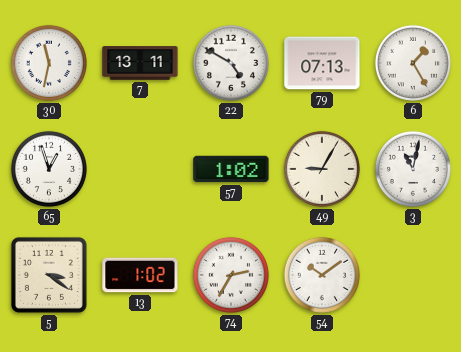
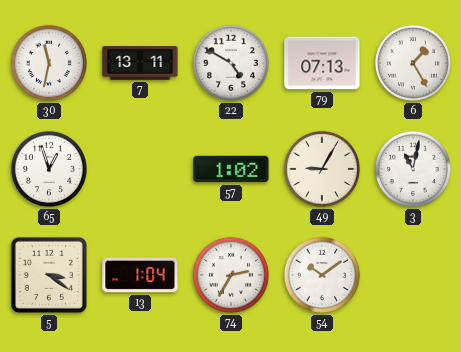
13: 1:02 -> 1:04
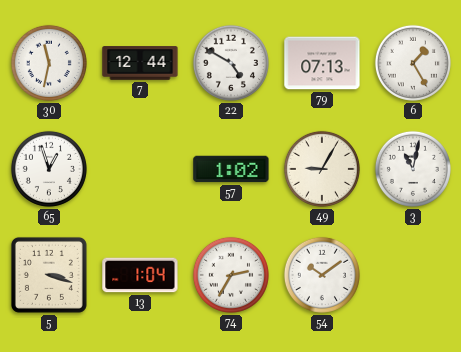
7: 13:11 -> 12:44
5: 3:21 -> 3:18
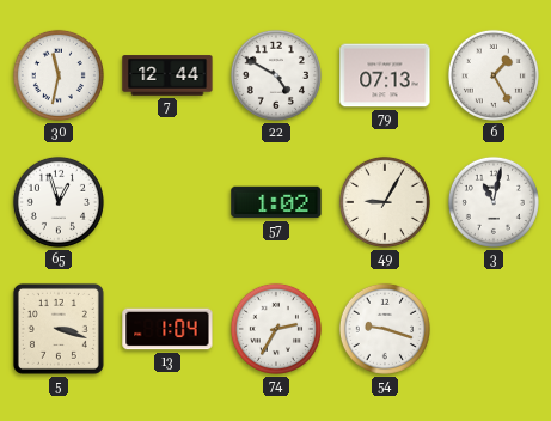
54: 10:09 -> 9:18
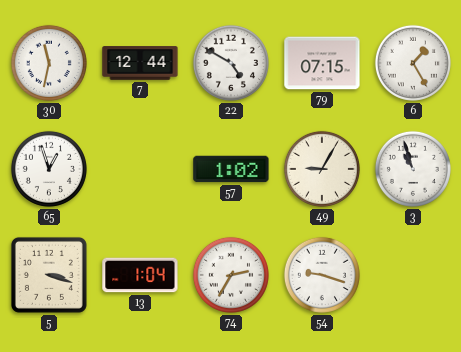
79: 07:13 -> 07:15
3: 11:02 -> 10:57
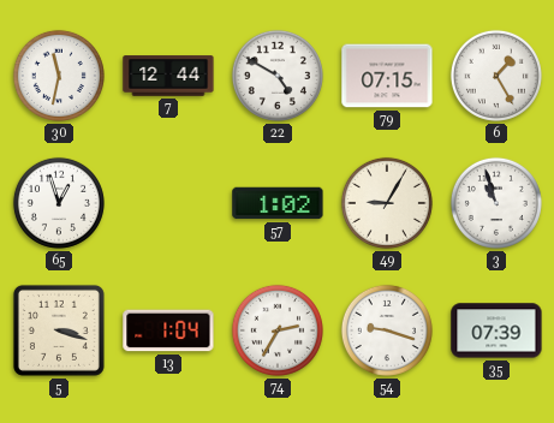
35: none -> 07:39
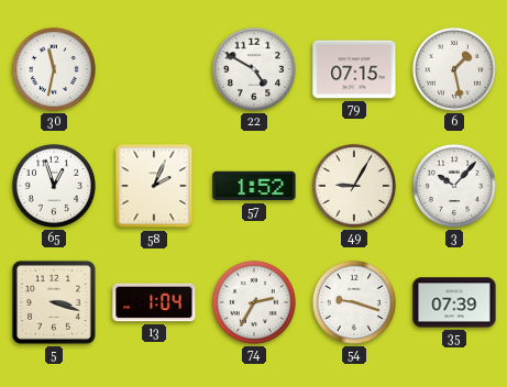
7: 12:44 -> none
6: 1:25 -> 1:28
58: none -> 2:04
57: 1:02 -> 1:52
3: 10:57 -> 10:07
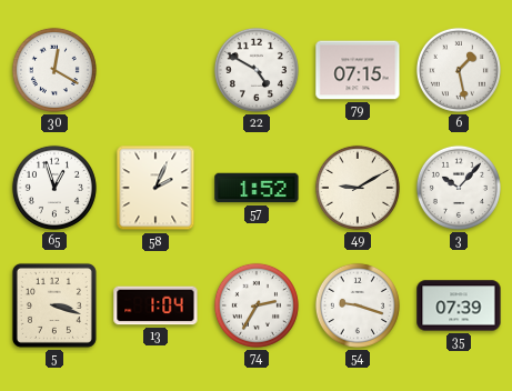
30: 11:32 -> 12:20
49: 9:05 -> 9:10
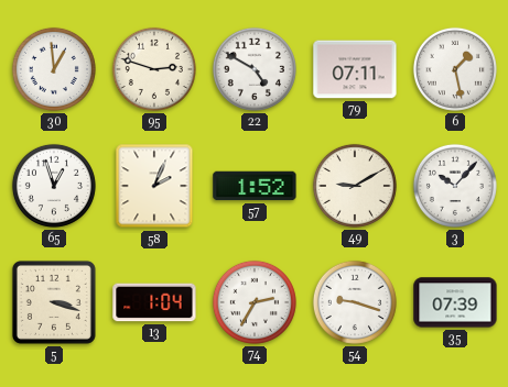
30: 12:20 -> 12:59
95: none -> 2:48
79: 07:15 -> 07:11
